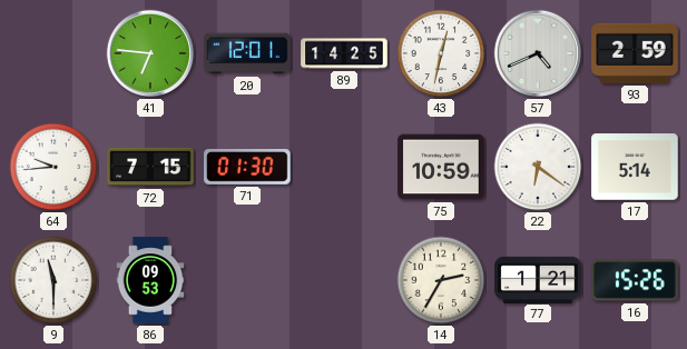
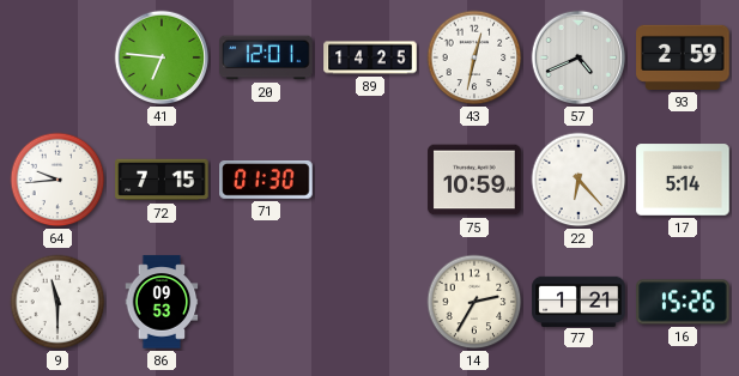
22: 6:21 -> 6:23
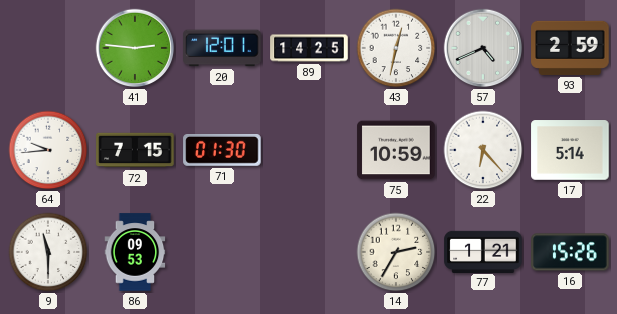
41: 6:46 -> 2:46
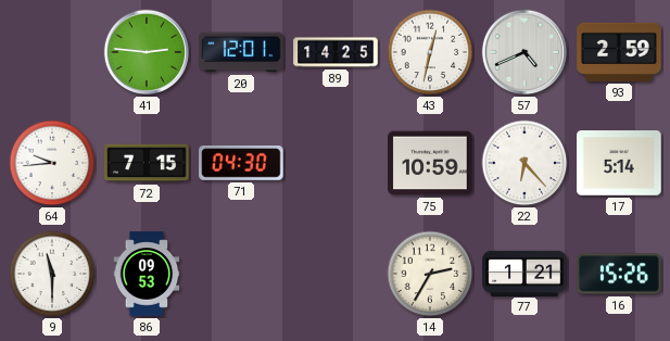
71: 01:30 -> 04:30
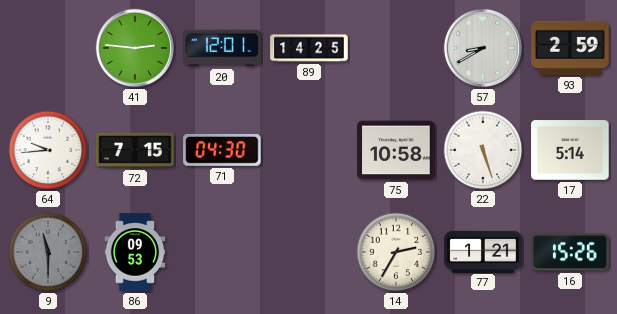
43: 12:32 -> none
57: 4:41 -> 8:40
75: 10:59 -> 10:58
22: 6:23 -> 5:27
9 dial: white -> grey
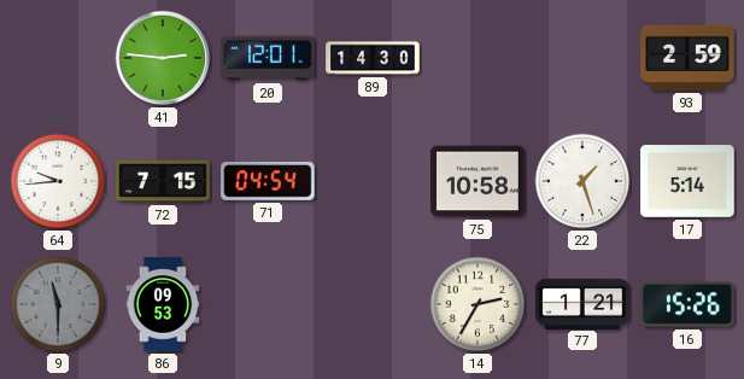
89: 14:25 -> 14:30
57: 8:40 -> none
71: 04:30 -> 04:54
22: 5:27 -> 1:27
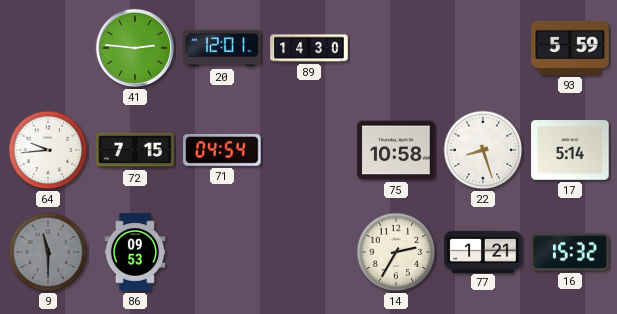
93: 2:59 -> 5:59
22: 1:27 -> 8:27
16: 15:26 -> 15:32
